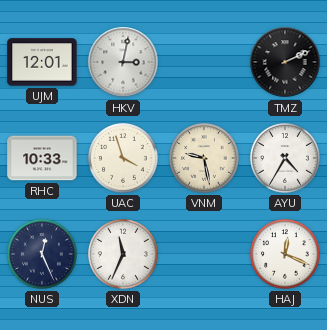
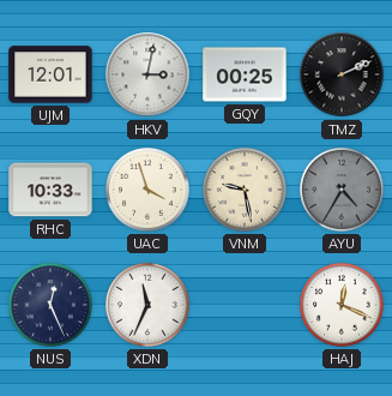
GQY: none -> 00:25
AYU dial: white -> grey
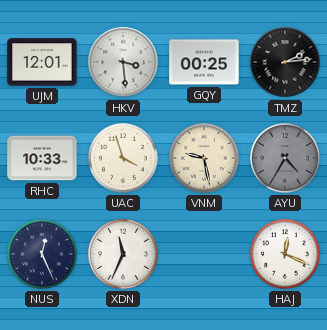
HKV: 3:02 -> 3:29
TMZ: 2:11 -> 2:14
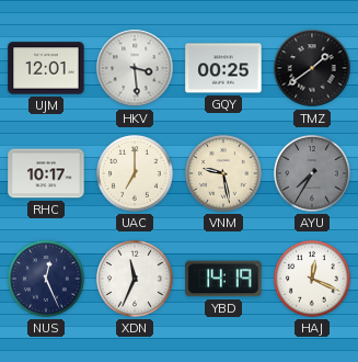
TMZ: 2:14 -> 1:39
RHC: 10:33 -> 10:17
UAC: 3:57 -> 7:00
AYU: 4:35 -> 7:35
YBD: none -> 14:19
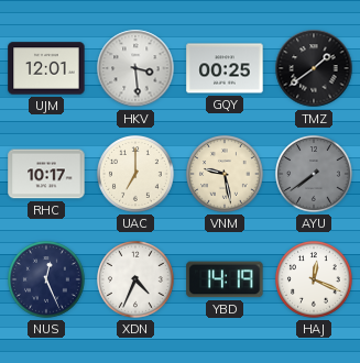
AYU: 7:35 -> 7:39
XDN: 11:34 -> 4:34
